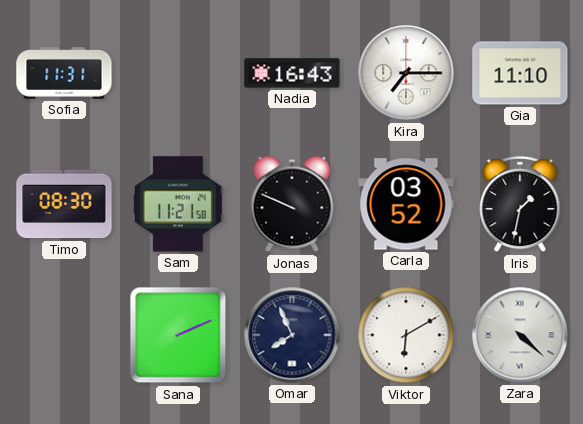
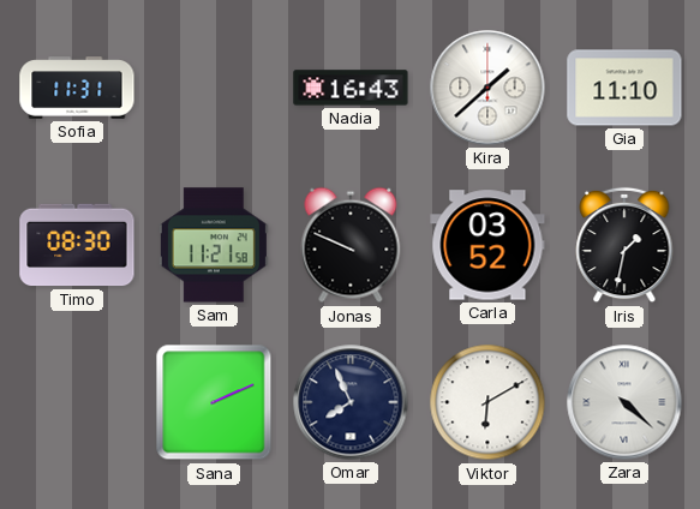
Kira: 7:15 -> 1:38
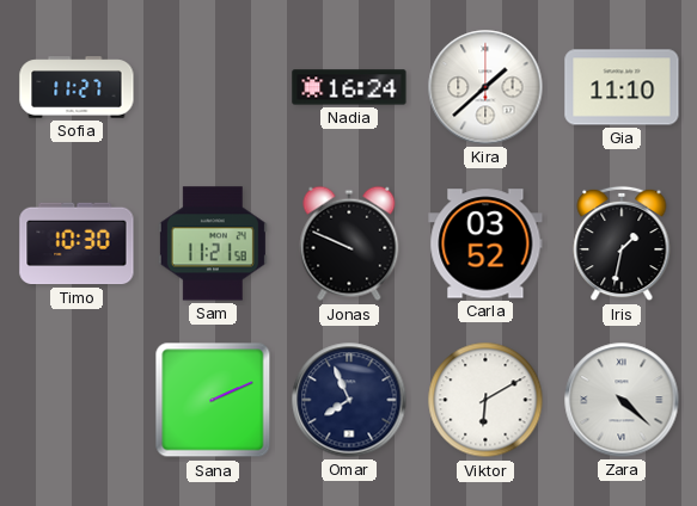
Sofia: 11:31 -> 11:27
Nadia: 16:43 -> 16:24
Timo: 08:30 -> 10:30
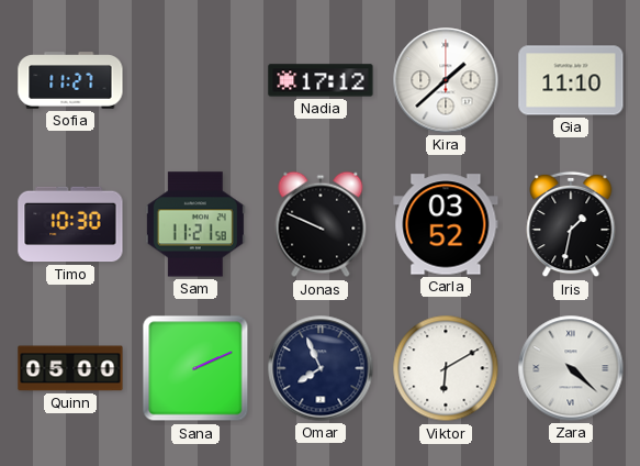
Nadia: 16:24 -> 17:12
Quinn: none -> 05:00
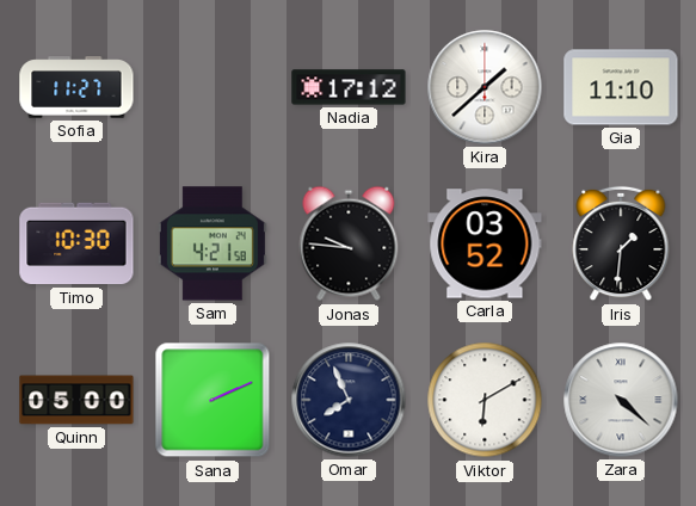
Sam: 11:21 -> 4:21
Jonas: 9:49 -> 9:46
Iris: 1:32 -> 1:31
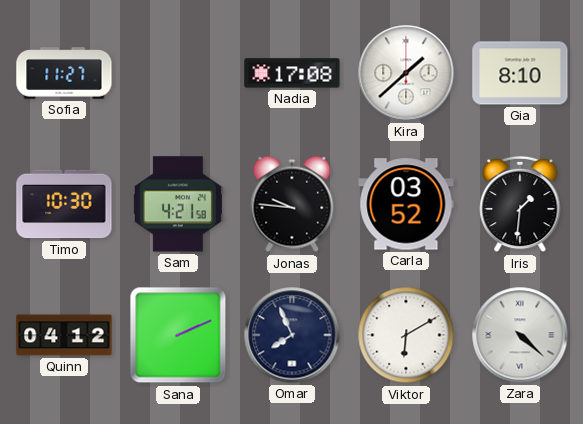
Nadia: 17:12 -> 17:08
Gia: 11:10 -> 8:10
Quinn: 05:00 -> 04:12
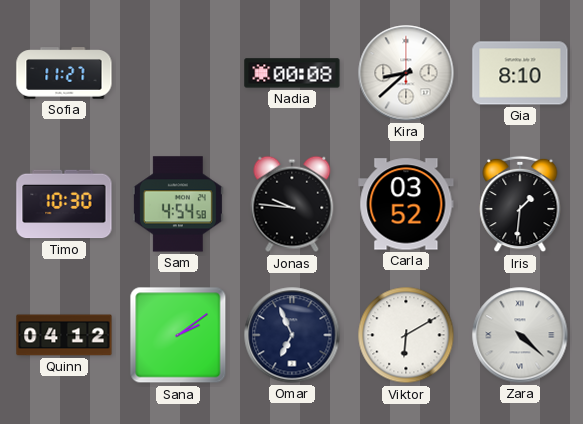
Nadia: 17:08 -> 00:08
Kira: 1:38 -> 8:38
Sam: 4:21 -> 4:54
Sana: 2:11 -> 2:09
Omar: 7:56 -> 6:56
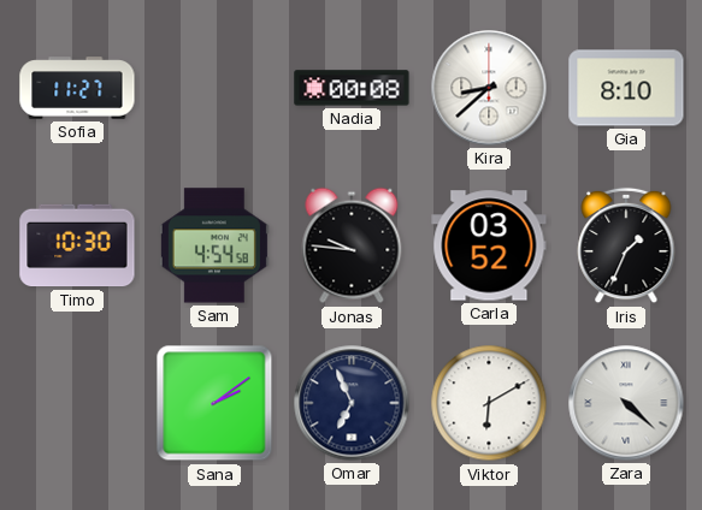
Iris: 1:31 -> 1:34
Quinn: 04:12 -> none
